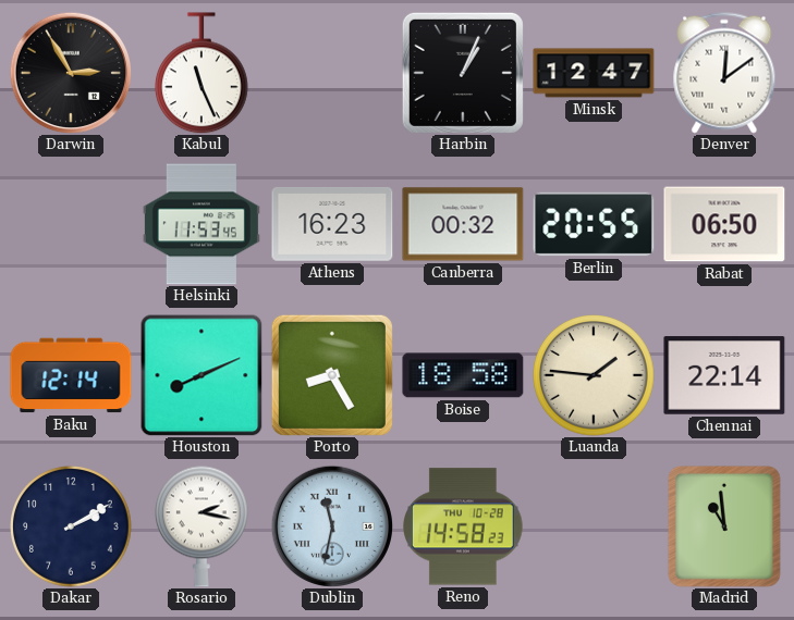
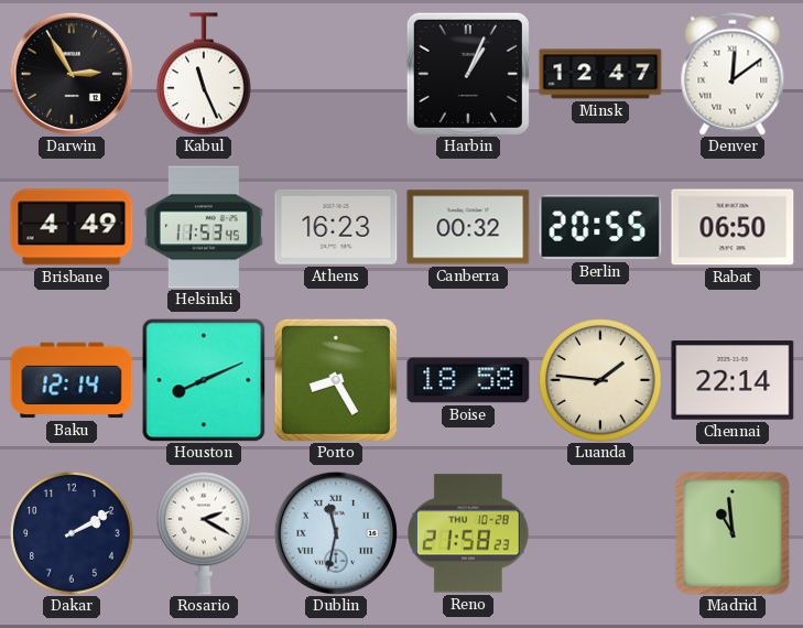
Brisbane: none -> 4:49
Rosario: 2:17 -> 2:20
Reno: 14:58 -> 21:58
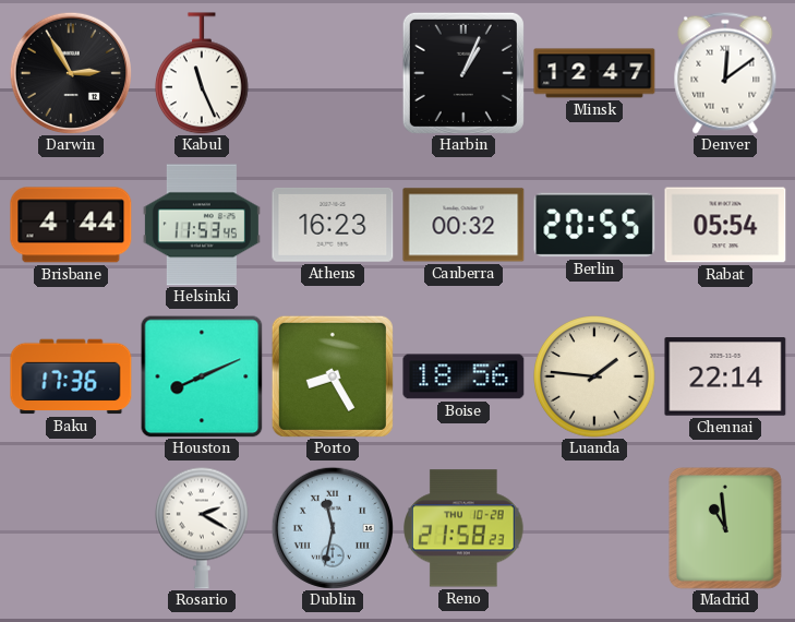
Brisbane: 4:49 -> 4:44
Rabat: 06:50 -> 05:54
Baku: 12:14 -> 17:36
Boise: 18:58 -> 18:56
Dakar: 2:10 -> none
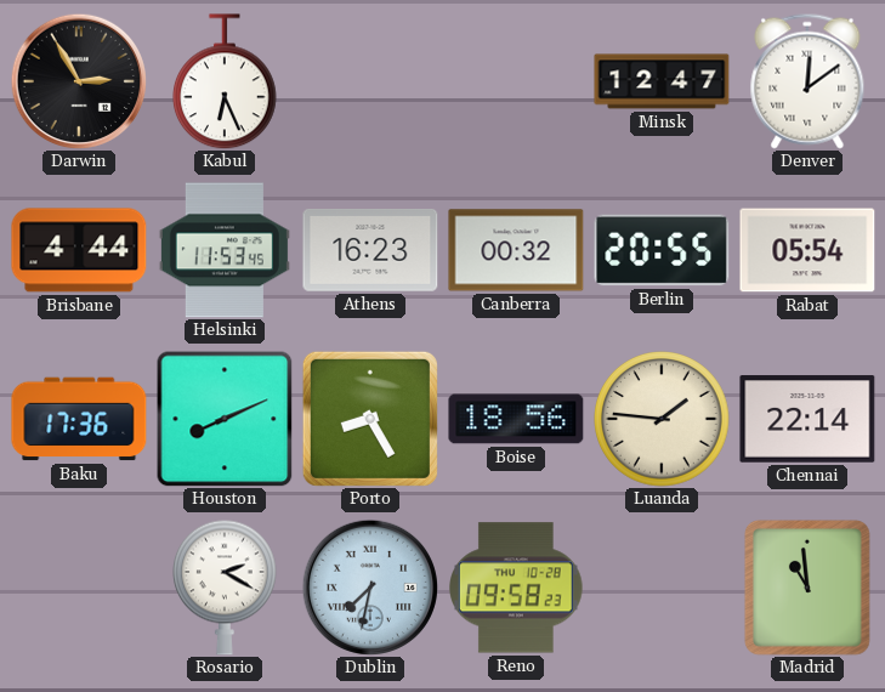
Kabul: 11:26 -> 6:26
Harbin: 1:04 -> none
Dublin: 11:32 -> 7:32
Reno: 21:58 -> 09:58
